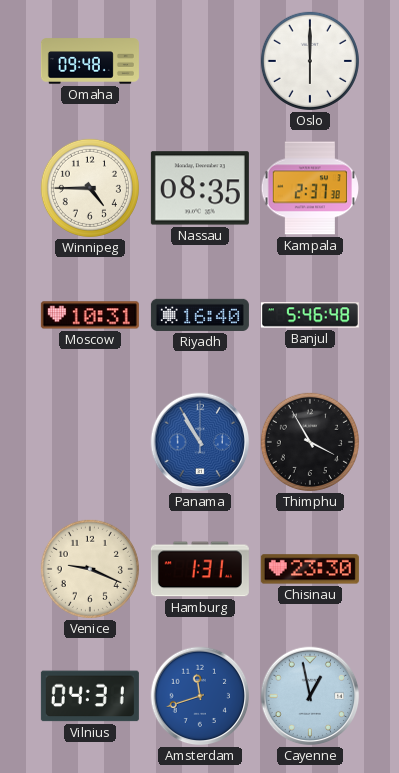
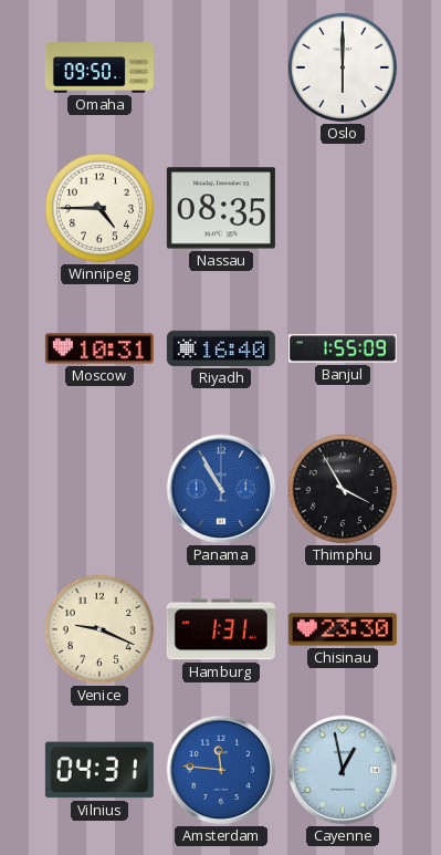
Omaha: 09:48 -> 09:50
Kampala: 2:37 -> none
Banjul: 5:46 -> 1:55
Amsterdam: 11:42 -> 11:46
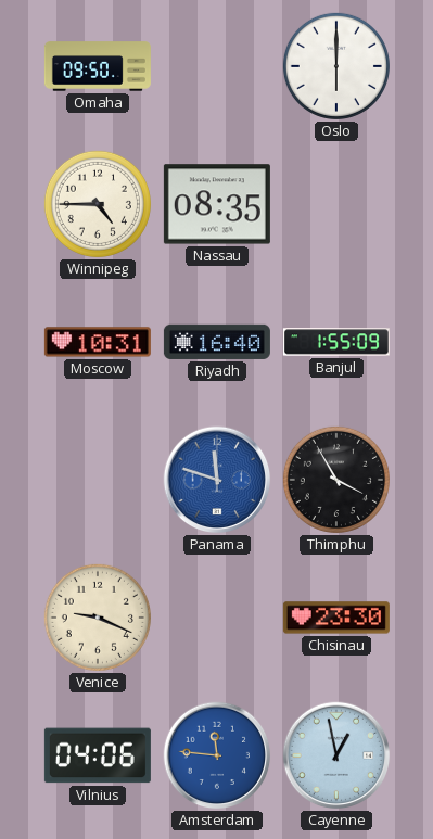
Panama: 10:55 -> 11:48
Hamburg: 1:31 -> none
Vilnius: 04:31 -> 04:06
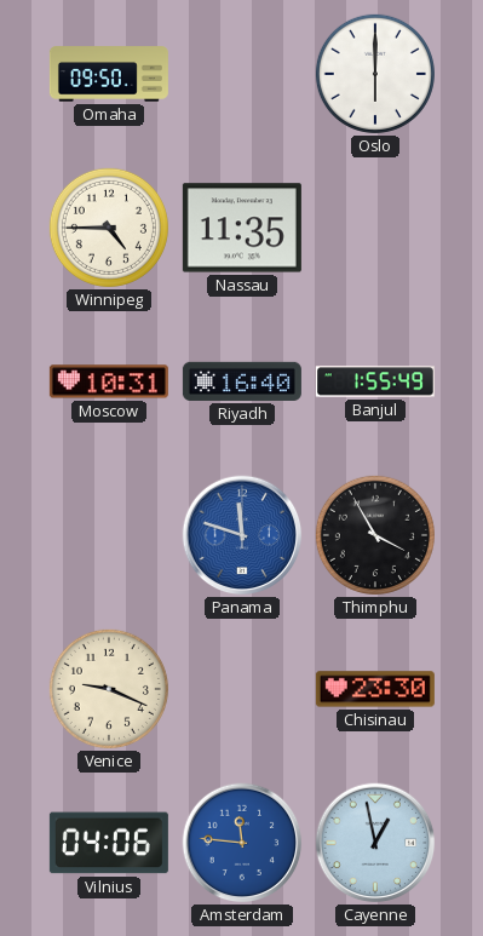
Nassau: 08:35 -> 11:35
Banjul: 1:55:09 -> 1:55:49
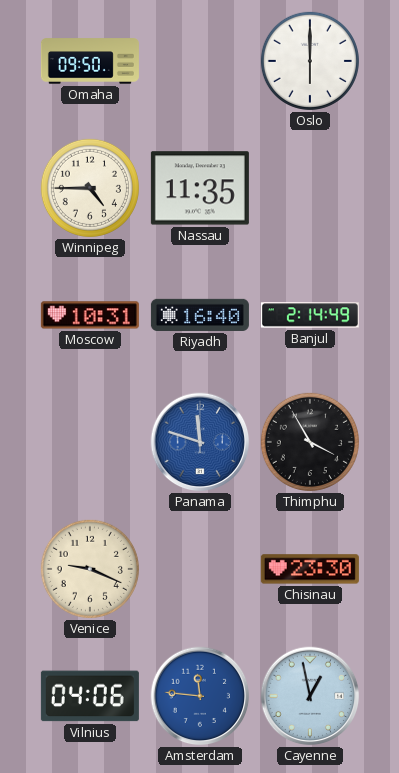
Banjul: 1:55 -> 2:14
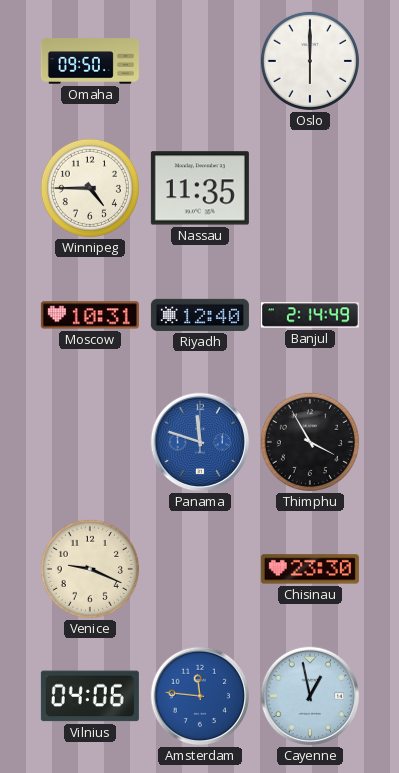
Riyadh: 16:40 -> 12:40
